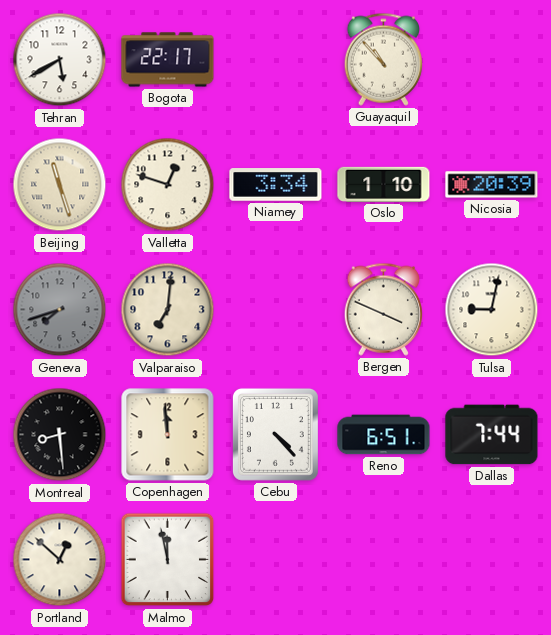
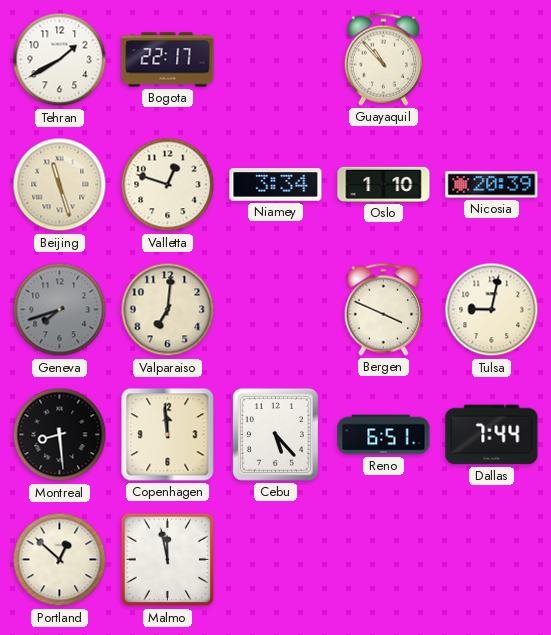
Tehran: 5:40 -> 1:40
Cebu: 4:23 -> 5:23
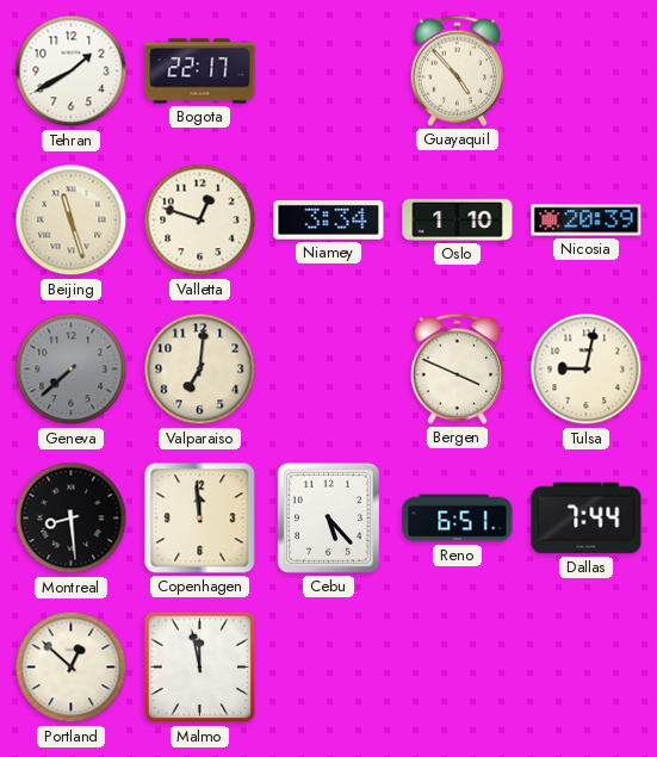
Guayaquil: 10:53 -> 4:53
Geneva: 7:42 -> 7:38
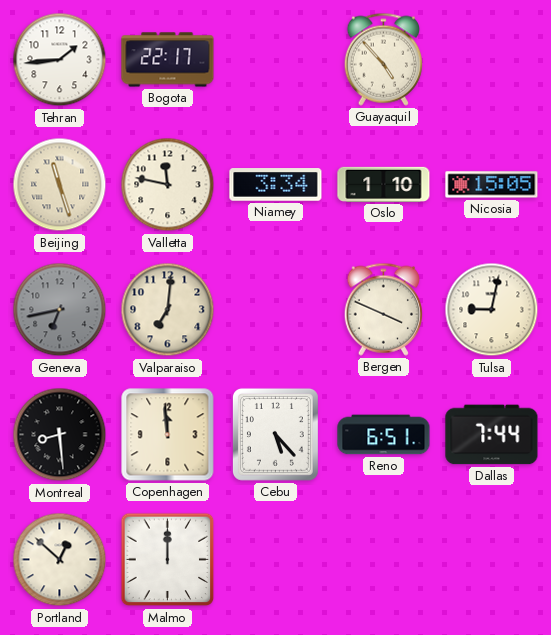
Tehran: 1:40 -> 1:44
Valletta: 12:48 -> 11:47
Nicosia: 20:39 -> 15:05
Geneva: 7:38 -> 6:43
Malmo: 11:58 -> 12:00
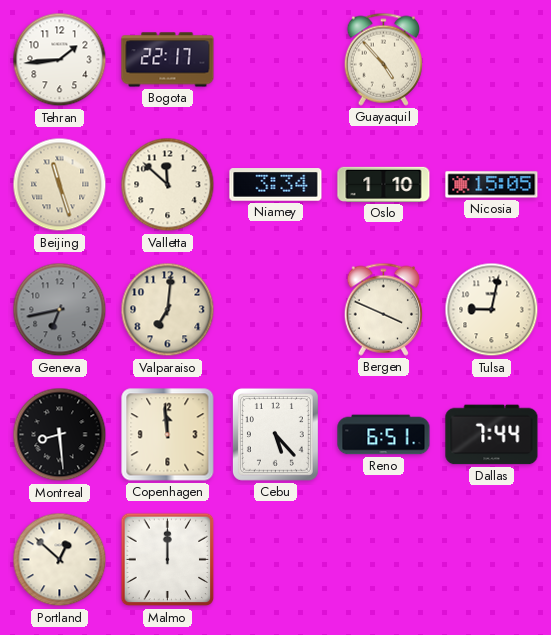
Valletta: 11:47 -> 11:52
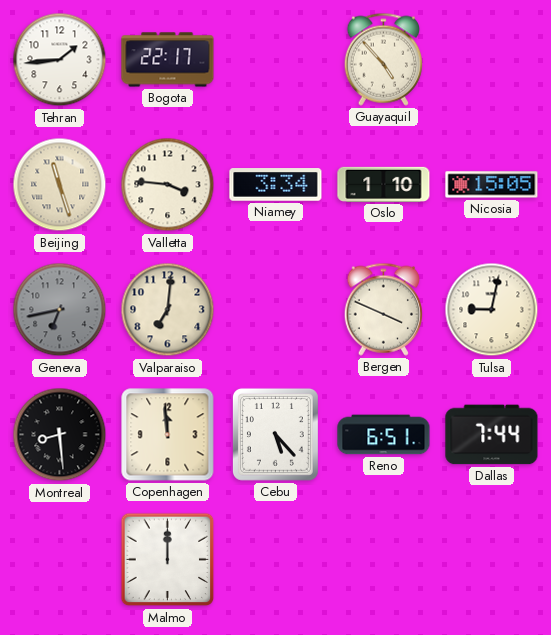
Valletta: 11:52 -> 3:46
Portland: 12:52 -> none
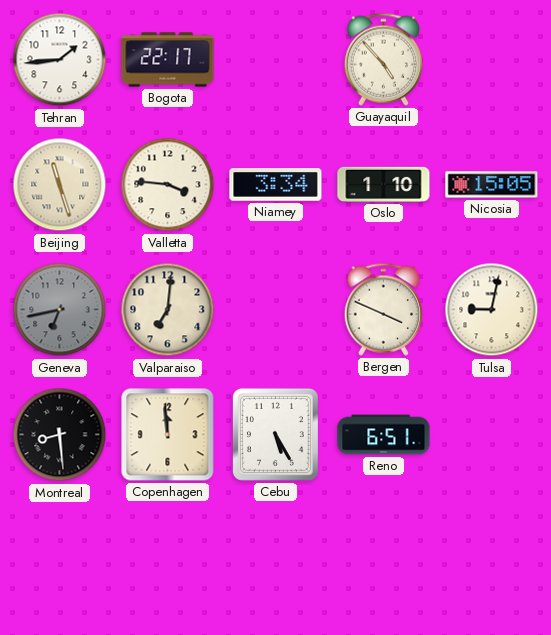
Cebu: 5:23 -> 5:25
Dallas: 7:44 -> none
Malmo: 12:00 -> none
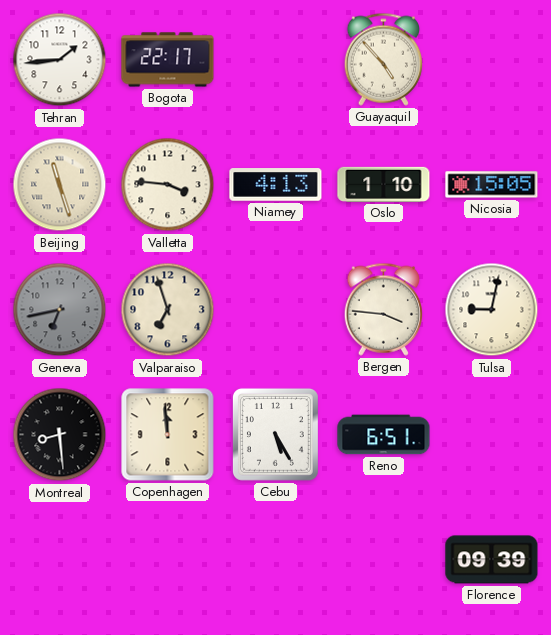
Niamey: 3:34 -> 4:13
Valparaiso: 7:01 -> 6:57
Bergen: 3:49 -> 3:46
Florence: none -> 09:39
